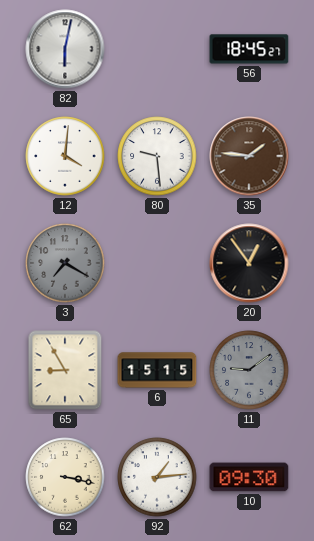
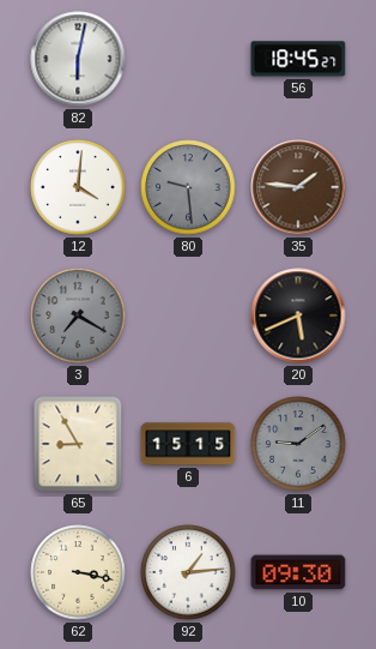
80 dial: white -> grey
20: 12:54 -> 5:41
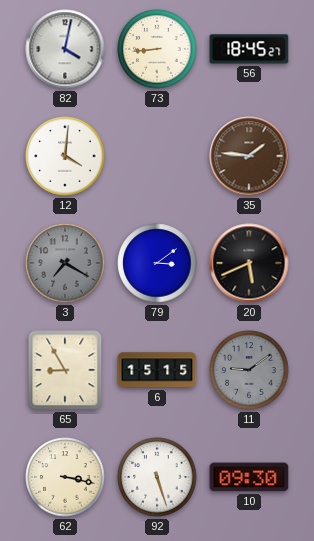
82: 6:02 -> 4:02
73: none -> 8:44
80: 9:29 -> none
79: none -> 3:09
92: 1:14 -> 5:27
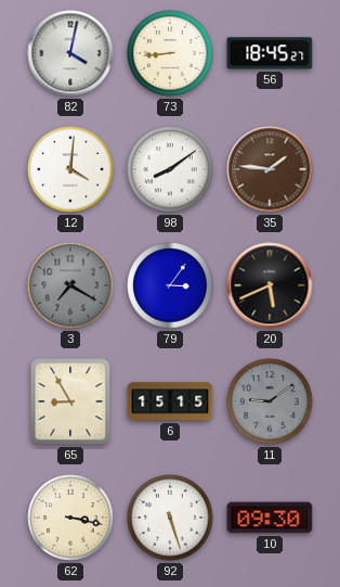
98: none -> 8:09
79: 3:09 -> 3:06
